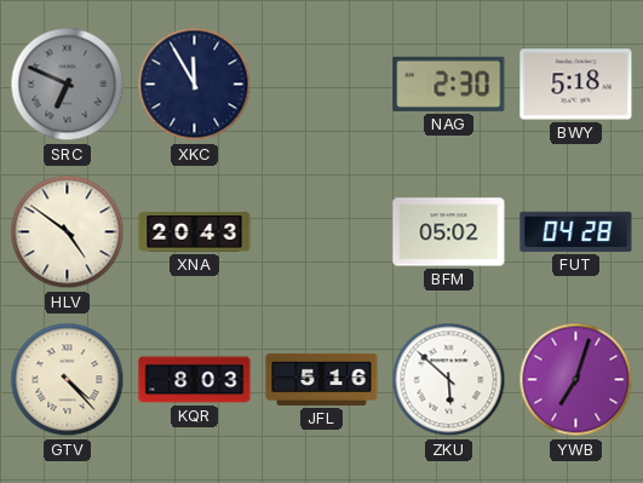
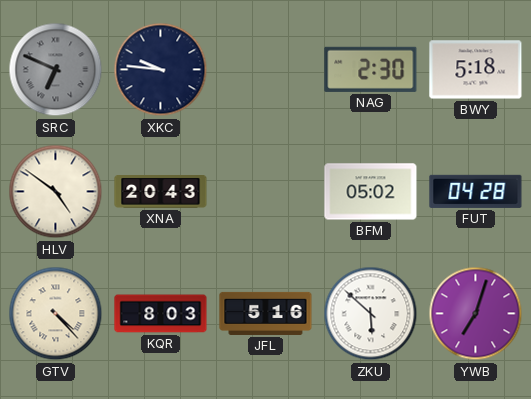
XKC: 11:55 -> 9:46
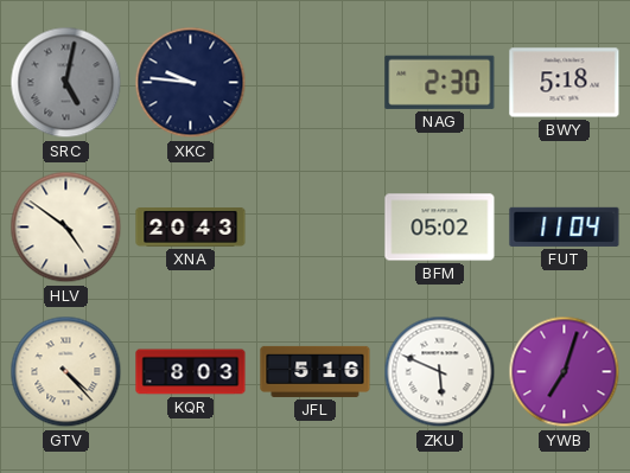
SRC: 6:49 -> 5:02
FUT: 04:28 -> 11:04
ZKU: 5:52 -> 5:49
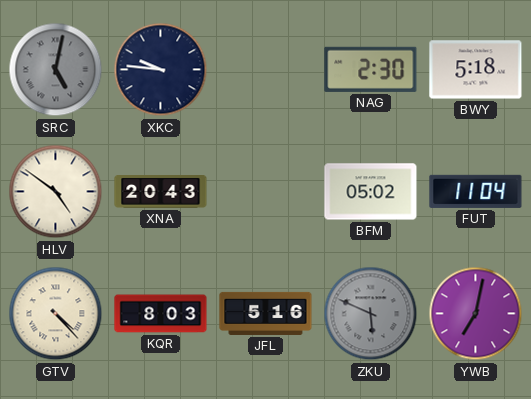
ZKU dial: white -> grey
YWB: 7:03 -> 7:02
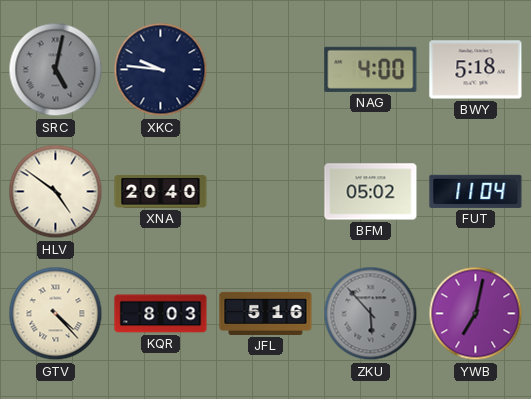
NAG: 2:30 -> 4:00
XNA: 20:43 -> 20:40
ZKU: 5:49 -> 5:53
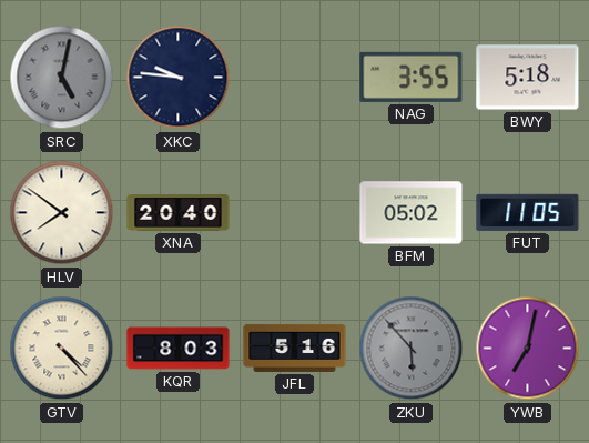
NAG: 4:00 -> 3:55
HLV: 4:51 -> 7:51
FUT: 11:04 -> 11:05
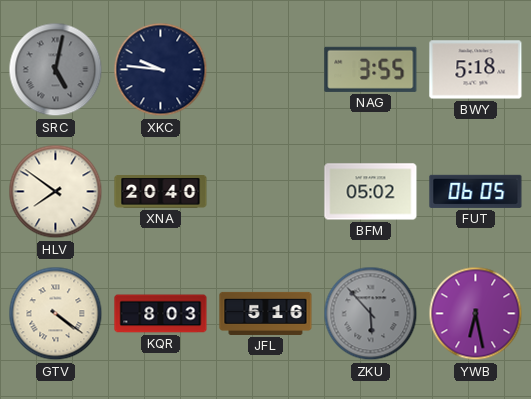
FUT: 11:05 -> 06:05
GTV: 4:23 -> 4:21
YWB: 7:02 -> 6:28
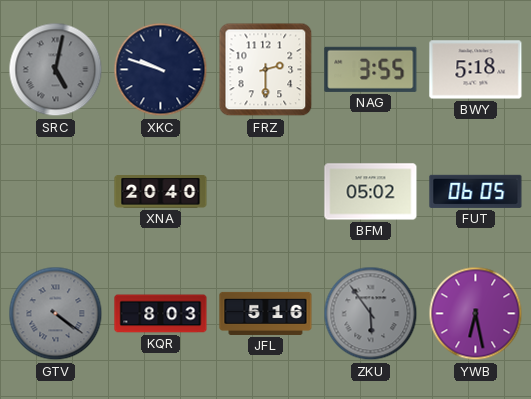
XKC: 9:46 -> 9:48
FRZ: none -> 2:30
HLV: 7:51 -> none
GTV dial: cream -> grey
ZKU: 5:53 -> 5:54
